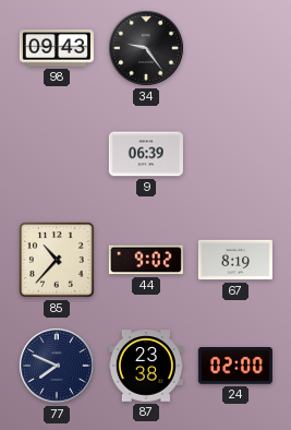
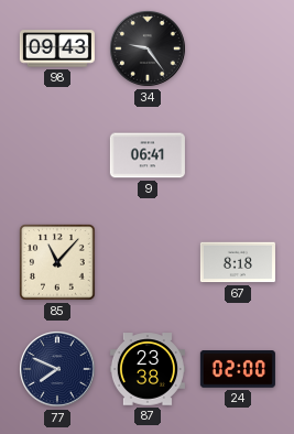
9: 06:39 -> 06:41
85: 10:37 -> 11:07
44: 9:02 -> none
67: 8:19 -> 8:18
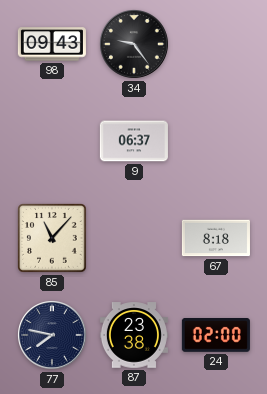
9: 06:41 -> 06:37
77: 7:49 -> 7:47
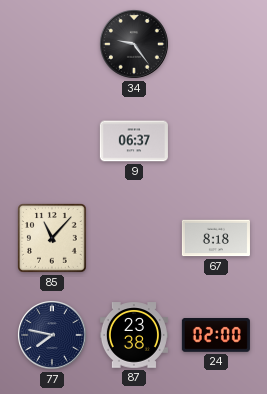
98: 09:43 -> none
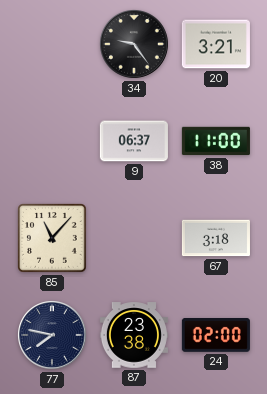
20: none -> 3:21
38: none -> 11:00
67: 8:18 -> 3:18
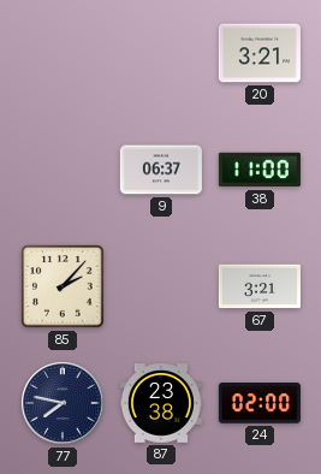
34: 9:24 -> none
85: 11:07 -> 2:07
67: 3:18 -> 3:21
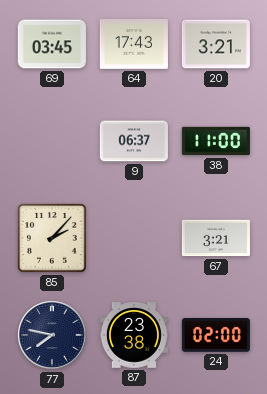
69: none -> 03:45
64: none -> 17:43
